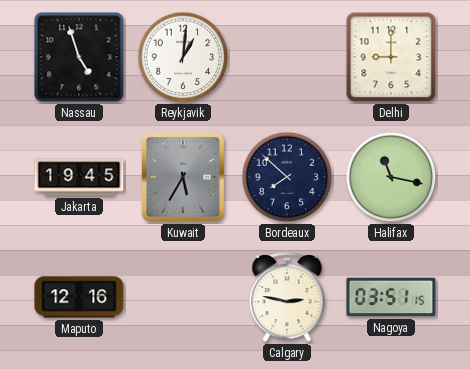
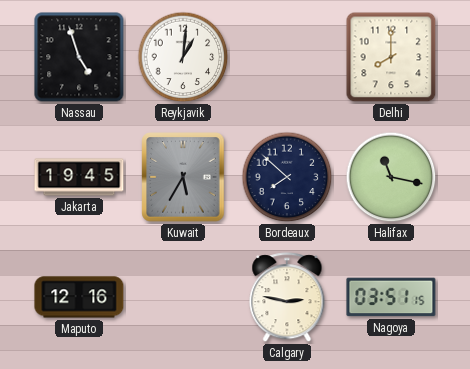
Delhi: 9:00 -> 8:00
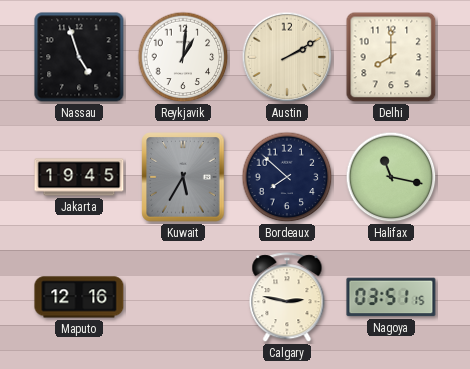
Austin: none -> 2:10
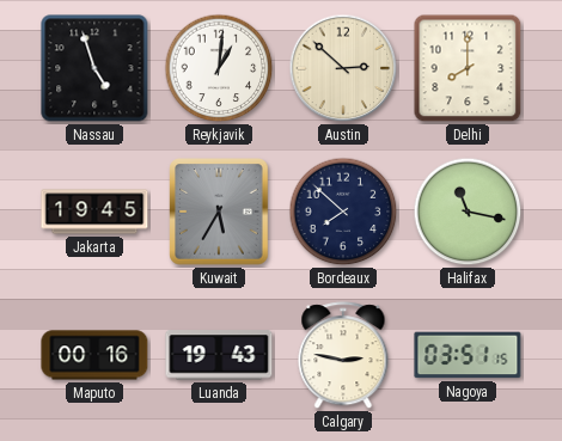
Austin: 2:10 -> 2:52
Maputo: 12:16 -> 00:16
Luanda: none -> 19:43
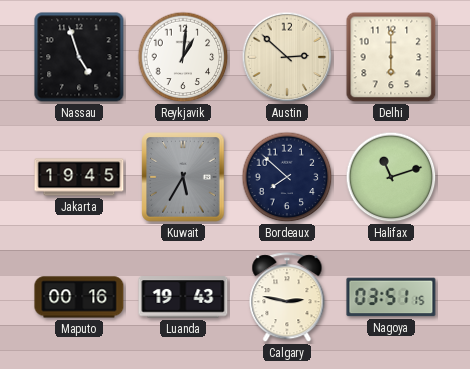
Delhi: 8:00 -> 6:00
Halifax: 11:17 -> 11:12
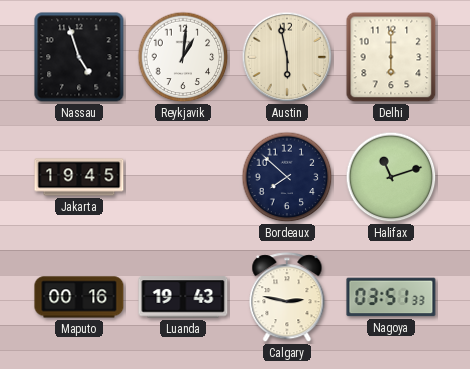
Austin: 2:52 -> 5:58
Kuwait: 5:35 -> none
Nagoya: 03:51:15 -> 03:51:33
